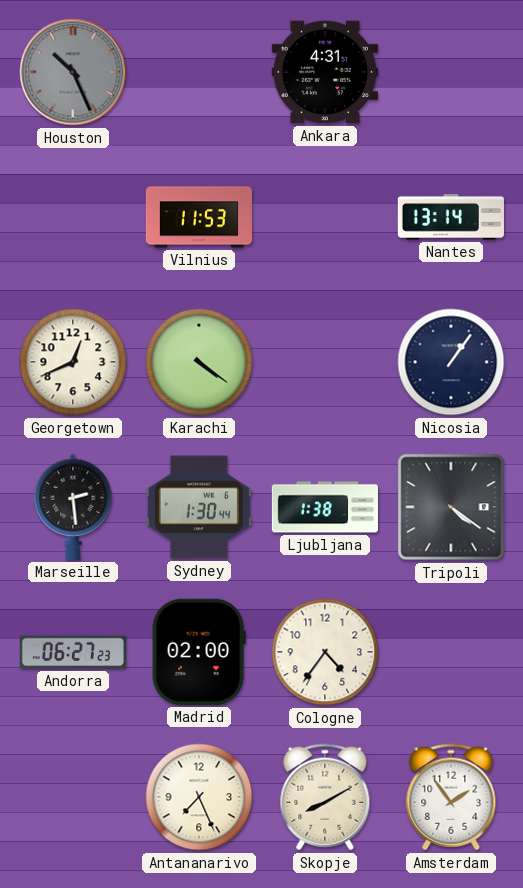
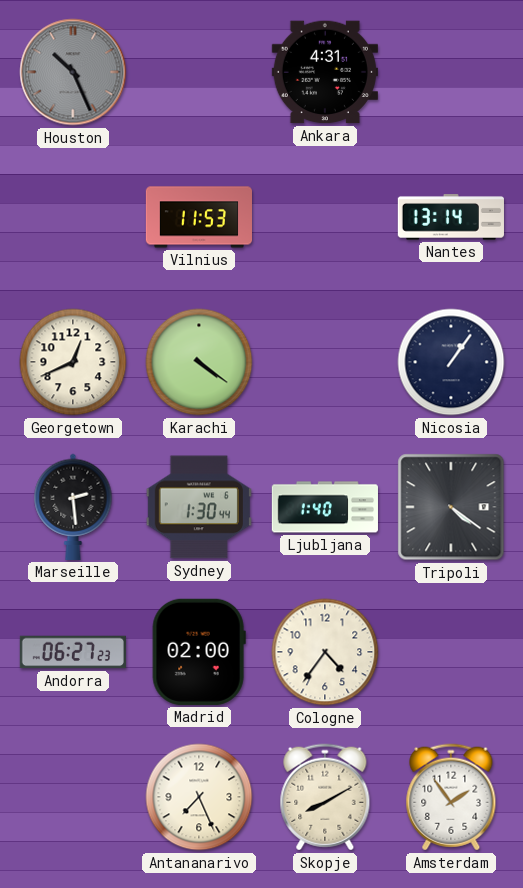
Ljubljana: 1:38 -> 1:40
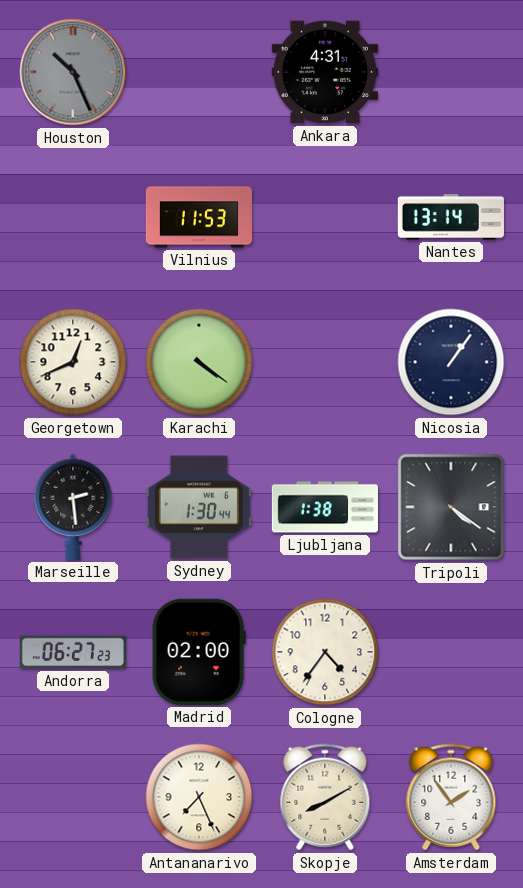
Ljubljana: 1:40 -> 1:38
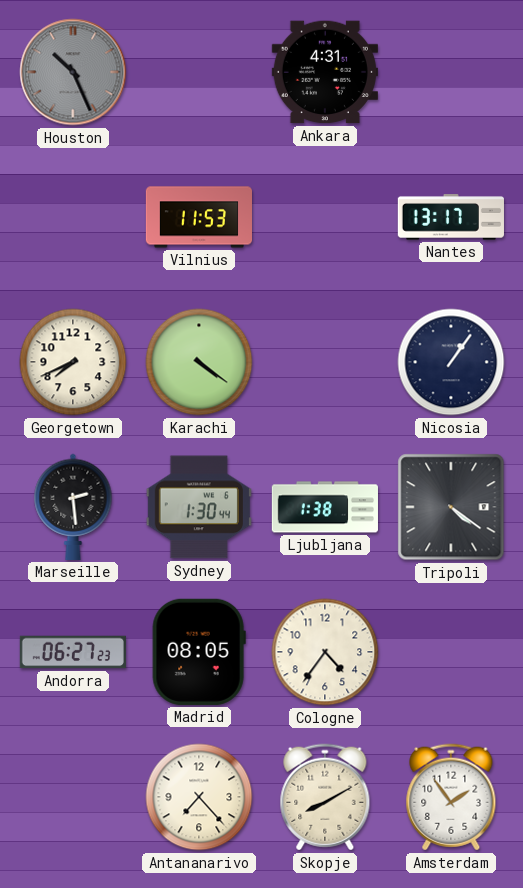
Nantes: 13:14 -> 13:17
Georgetown: 12:41 -> 7:41
Madrid: 02:00 -> 08:05
Antananarivo: 7:26 -> 7:23
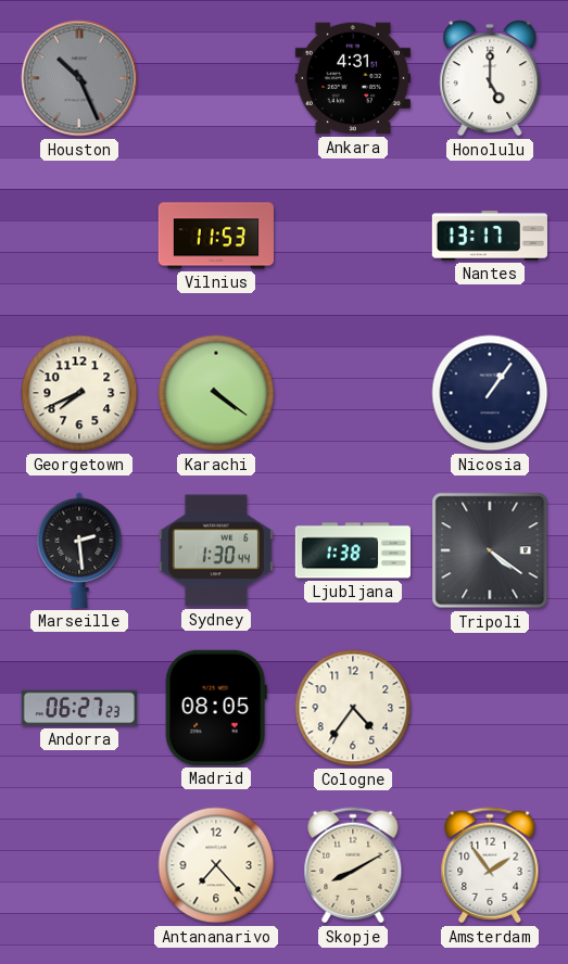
Honolulu: none -> 5:00
